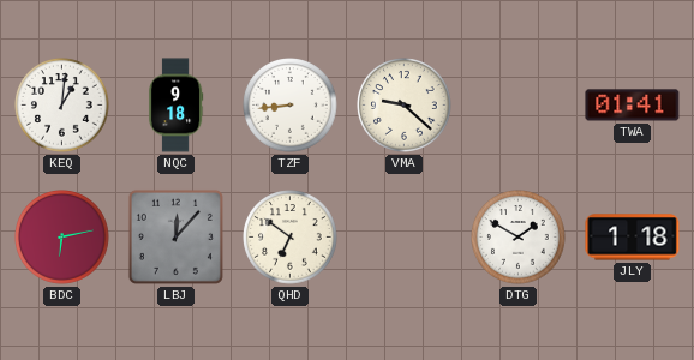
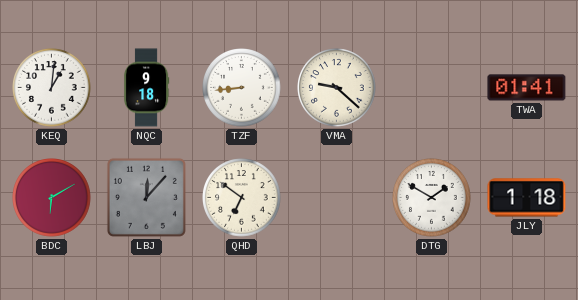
BDC: 6:13 -> 6:10
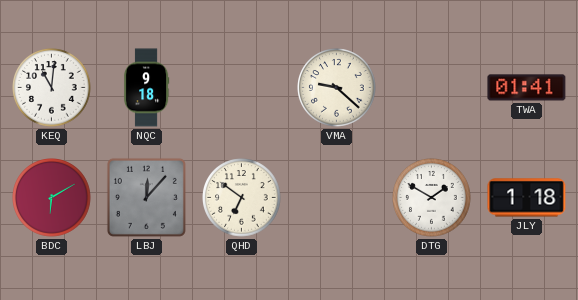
KEQ: 1:01 -> 11:01
TZF: 8:44 -> none
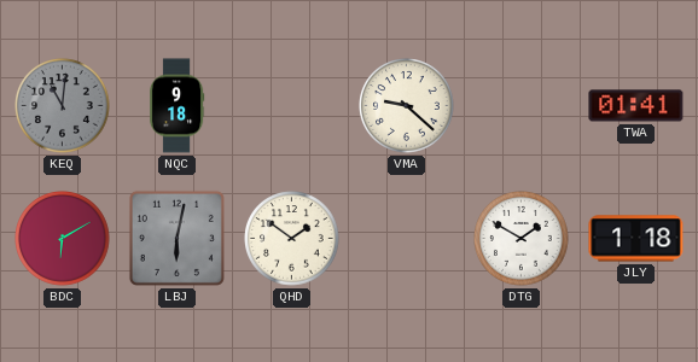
KEQ dial: white -> grey
LBJ: 12:07 -> 6:02
QHD: 6:51 -> 1:51
